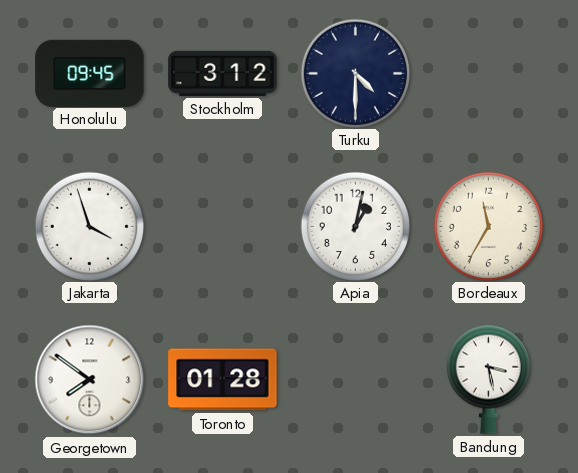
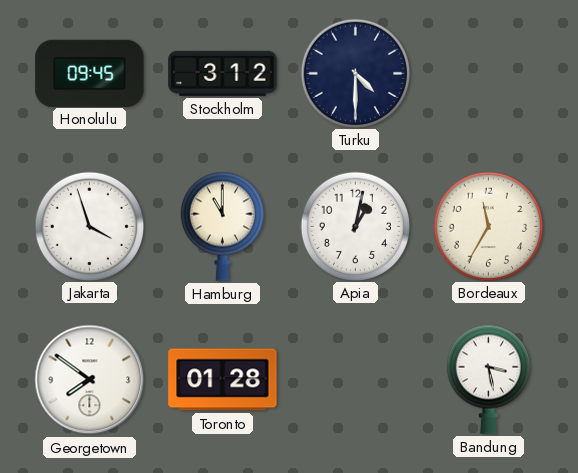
Hamburg: none -> 11:00
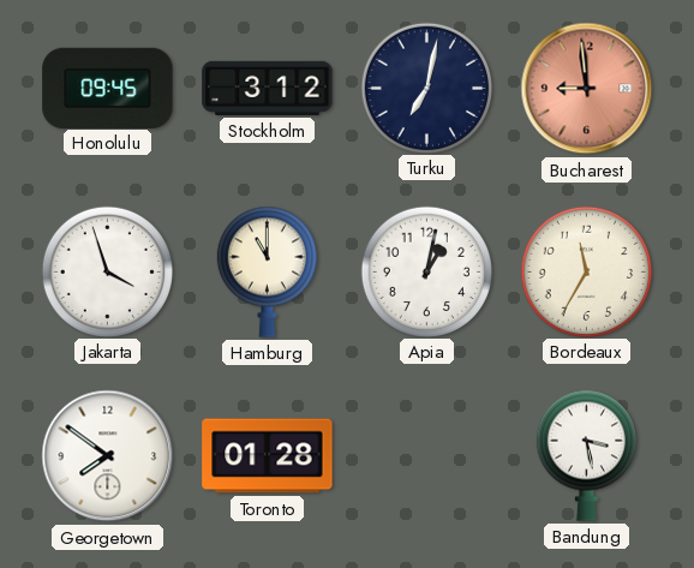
Turku: 4:30 -> 7:02
Bucharest: none -> 8:59
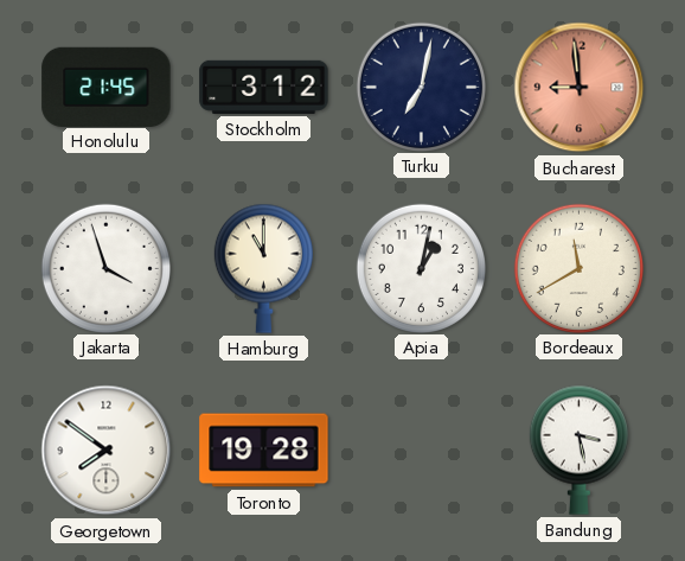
Honolulu: 09:45 -> 21:45
Bordeaux: 11:35 -> 11:40
Toronto: 01:28 -> 19:28
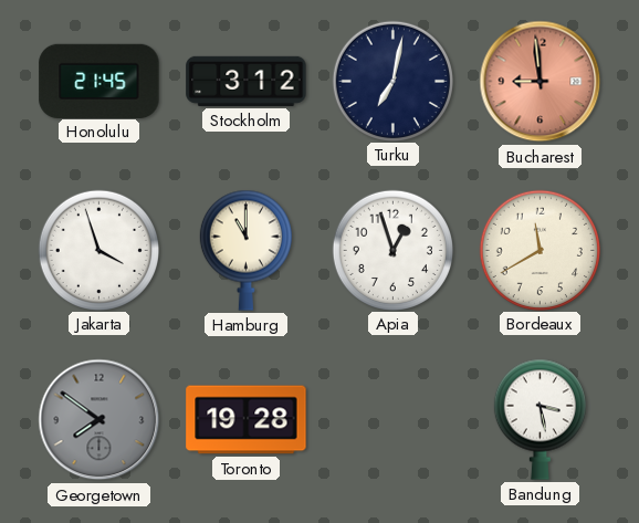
Apia: 1:02 -> 12:57
Georgetown dial: white -> grey
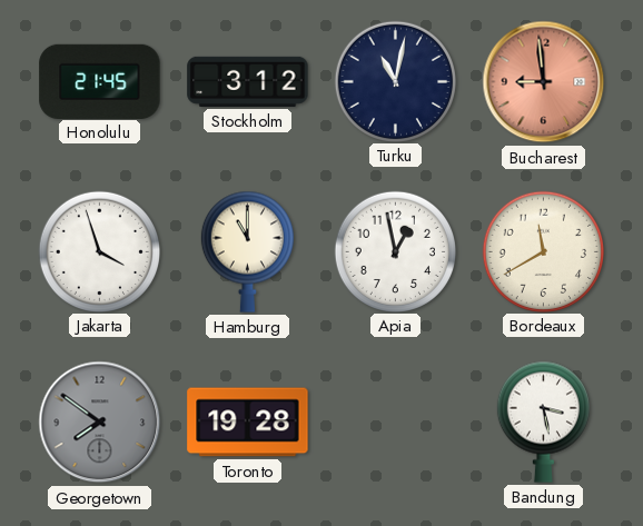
Turku: 7:02 -> 11:02
Apia: 12:57 -> 12:58
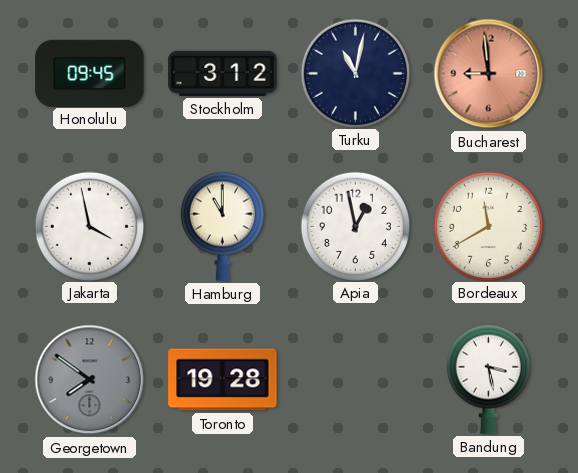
Honolulu: 21:45 -> 09:45
Jakarta: 3:57 -> 3:58
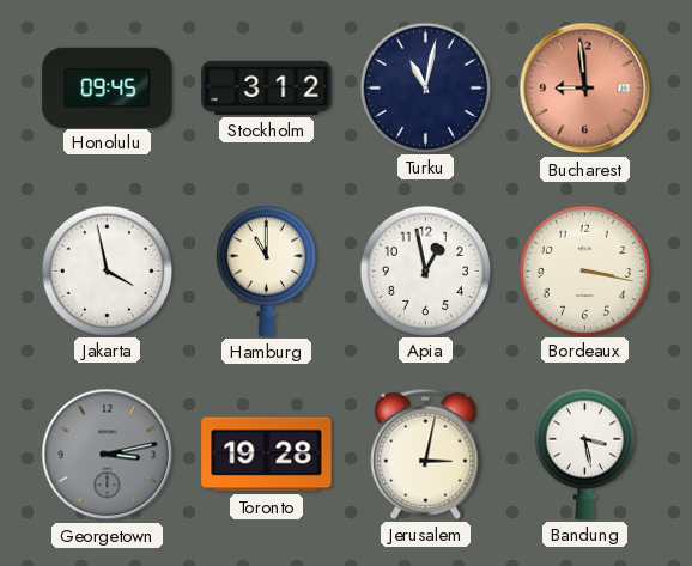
Bordeaux: 11:40 -> 3:17
Georgetown: 7:51 -> 3:13
Jerusalem: none -> 3:02
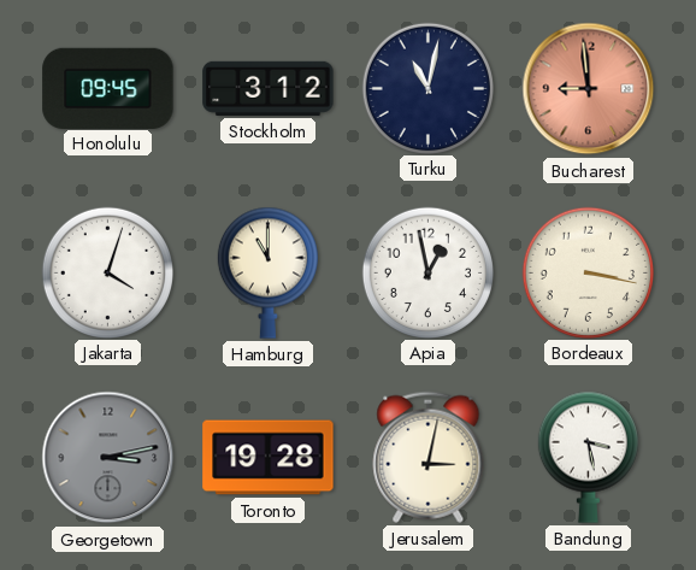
Jakarta: 3:58 -> 4:03
